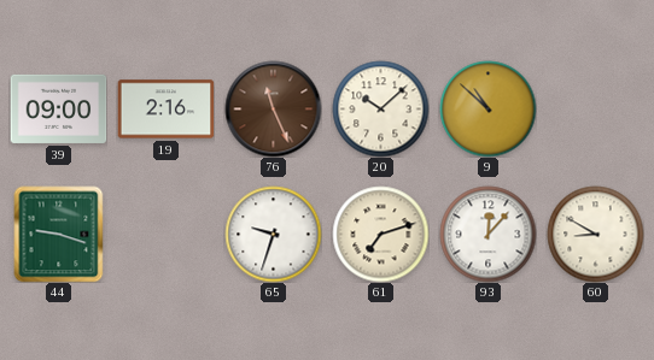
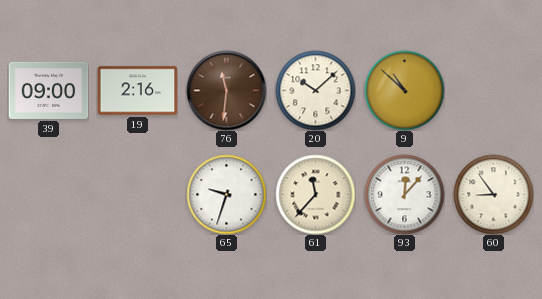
76: 11:26 -> 11:31
44: 9:18 -> none
61: 7:12 -> 11:37
60: 8:50 -> 8:54
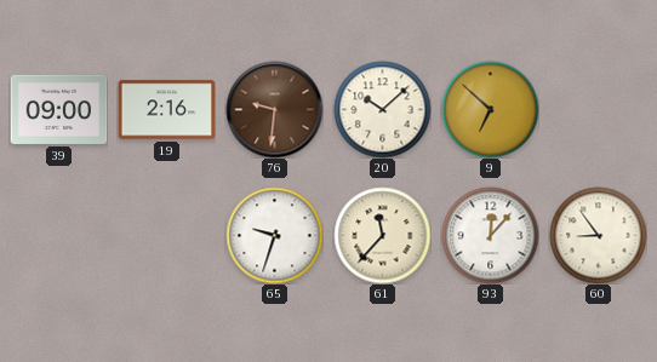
76: 11:31 -> 9:31
9: 10:52 -> 6:52
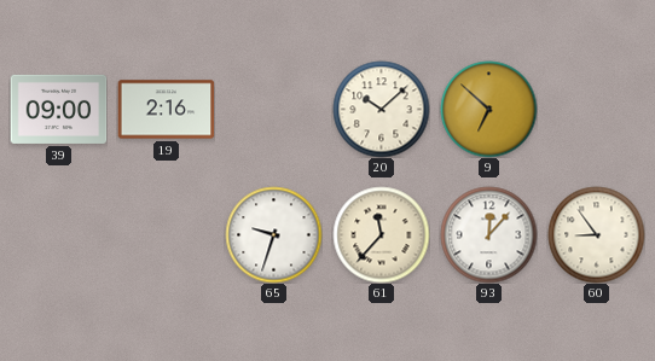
76: 9:31 -> none
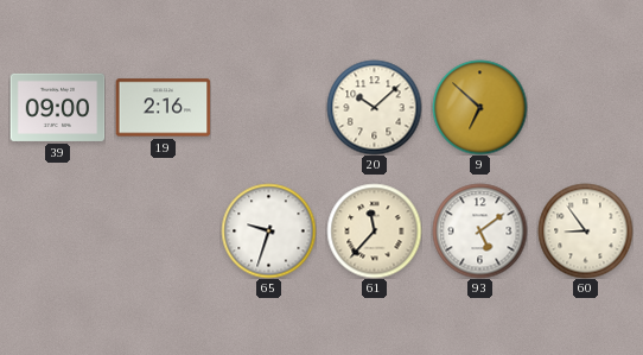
93: 12:07 -> 5:09
